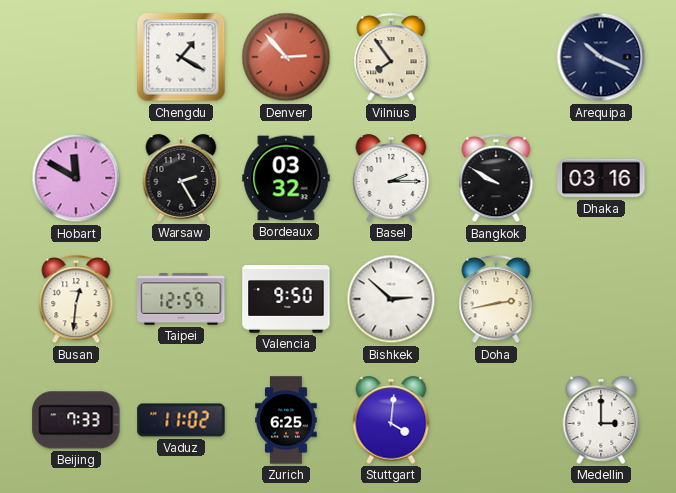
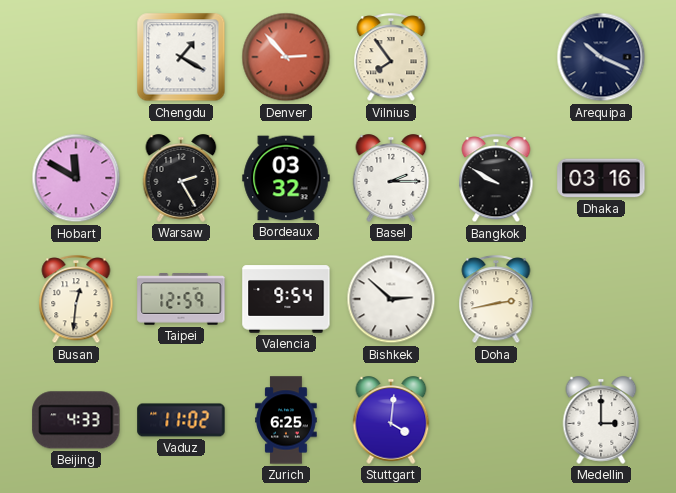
Valencia: 9:50 -> 9:54
Beijing: 7:33 -> 4:33
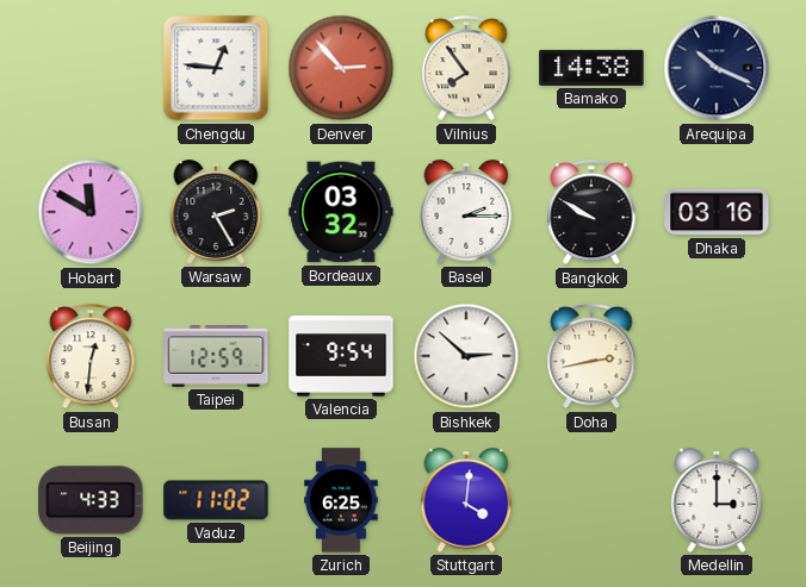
Chengdu: 1:20 -> 12:46
Bamako: none -> 14:38
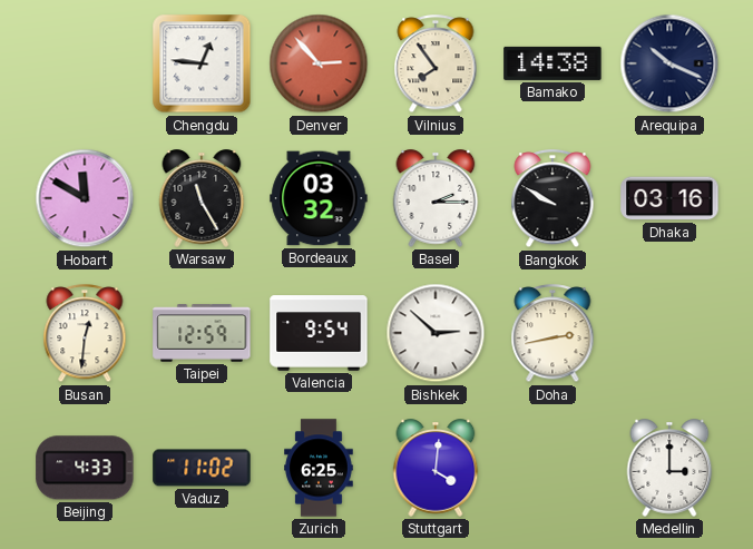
Warsaw: 2:25 -> 11:25
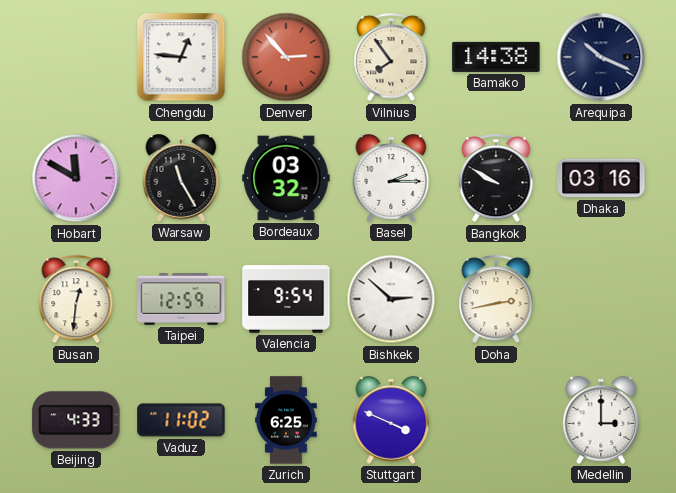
Stuttgart: 4:01 -> 3:49
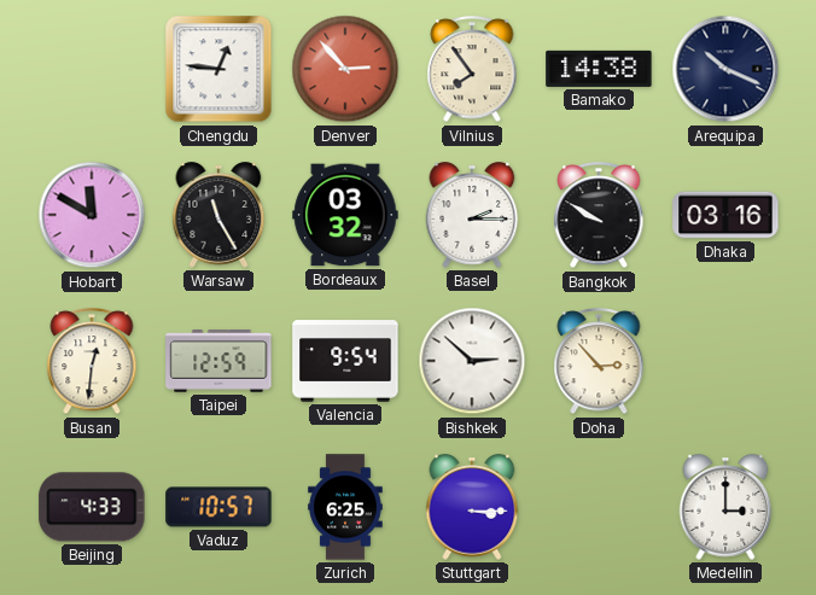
Doha: 2:43 -> 2:53
Vaduz: 11:02 -> 10:57
Stuttgart: 3:49 -> 3:15
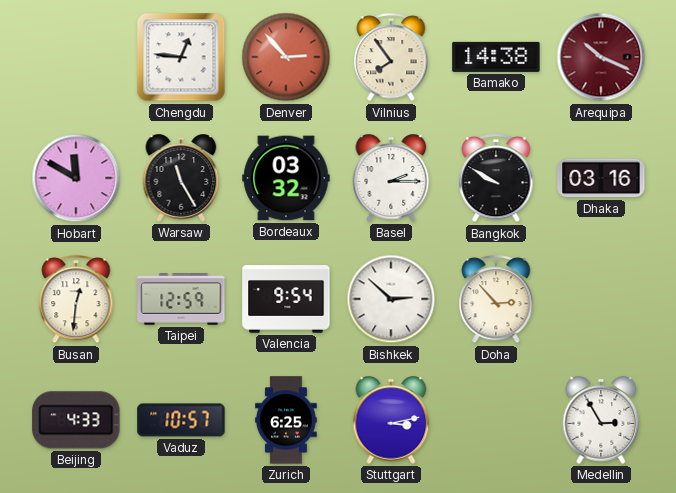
Arequipa dial: navy -> burgundy
Stuttgart: 3:15 -> 3:13
Medellin: 3:00 -> 2:55
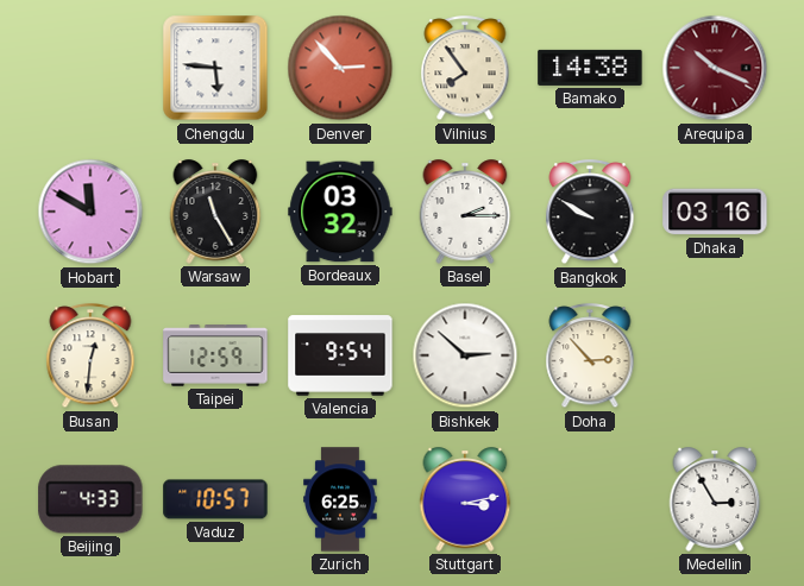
Chengdu: 12:46 -> 5:46
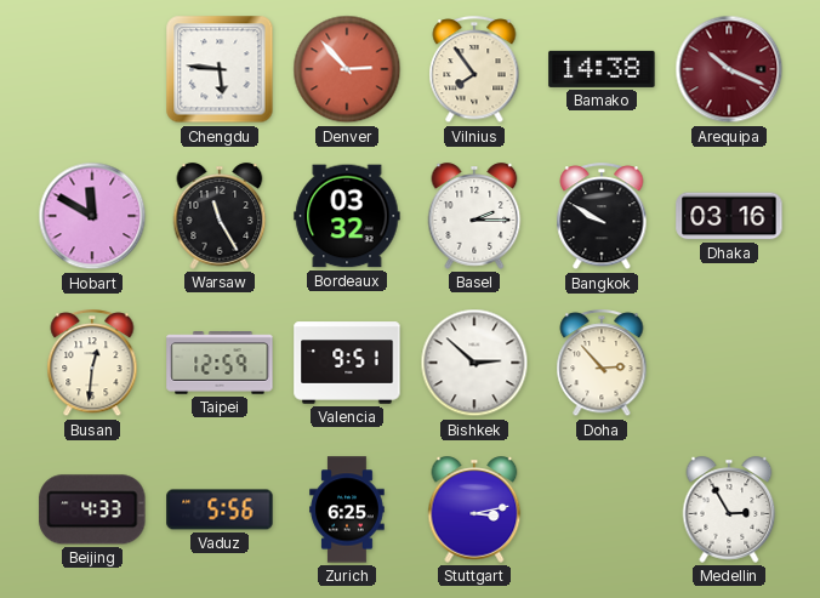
Valencia: 9:54 -> 9:51
Vaduz: 10:57 -> 5:56
